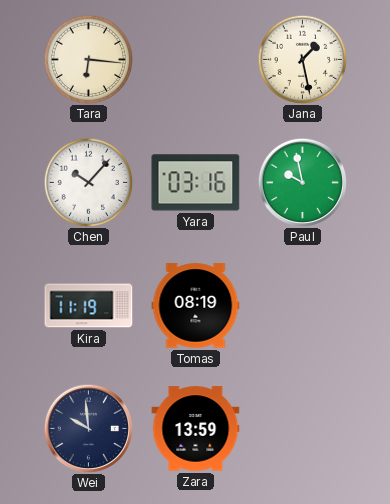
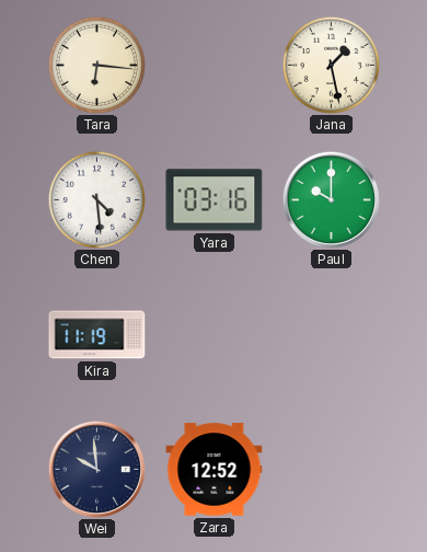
Chen: 10:07 -> 4:29
Paul: 9:58 -> 10:00
Tomas: 08:19 -> none
Zara: 13:59 -> 12:52
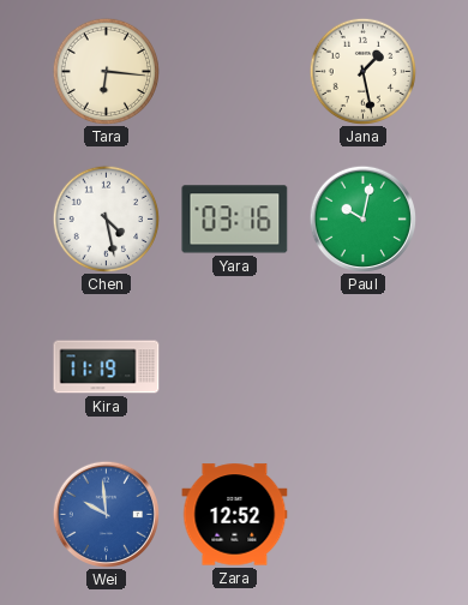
Chen: 4:29 -> 4:28
Paul: 10:00 -> 10:02
Wei dial: navy -> blue
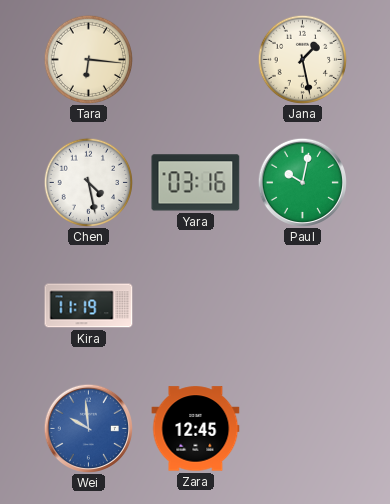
Zara: 12:52 -> 12:45
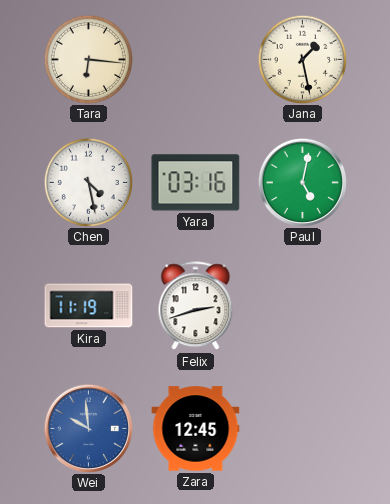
Paul: 10:02 -> 5:02
Felix: none -> 2:42
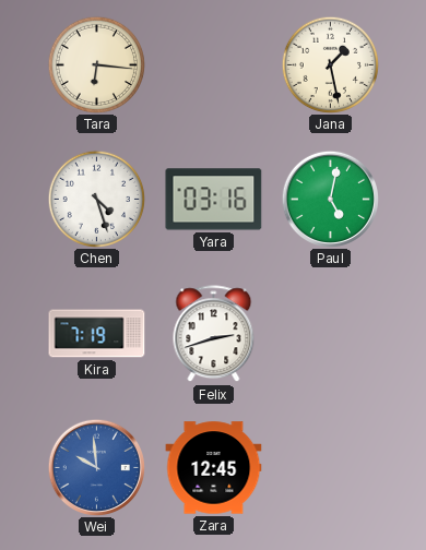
Chen: 4:28 -> 4:27
Kira: 11:19 -> 7:19
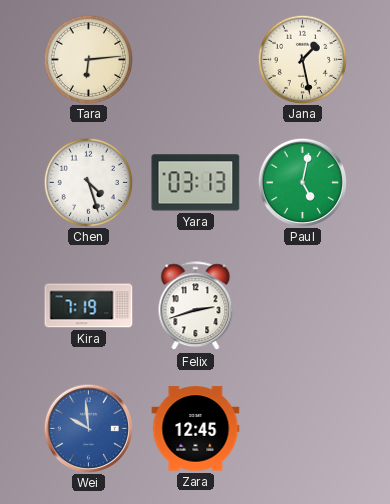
Tara: 6:16 -> 6:14
Yara: 03:16 -> 03:13
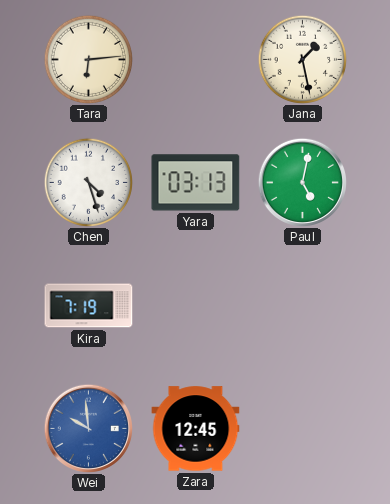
Felix: 2:42 -> none
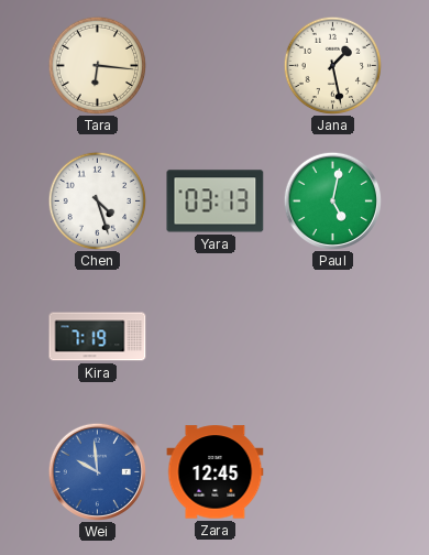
Tara: 6:14 -> 6:16
